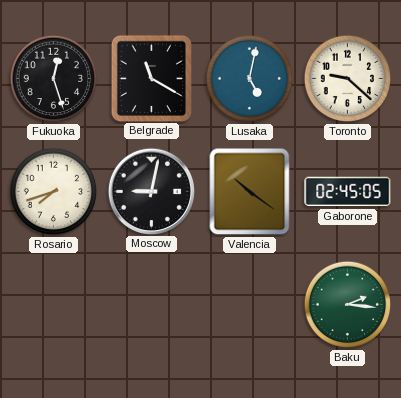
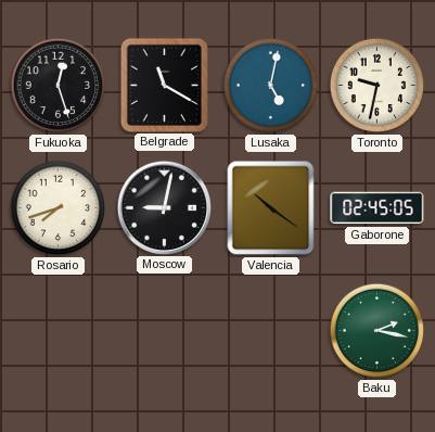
Toronto: 9:22 -> 9:32
Baku: 2:16 -> 2:17
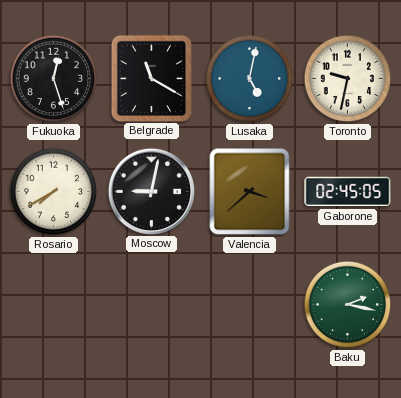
Rosario: 7:42 -> 7:40
Valencia: 10:21 -> 3:38
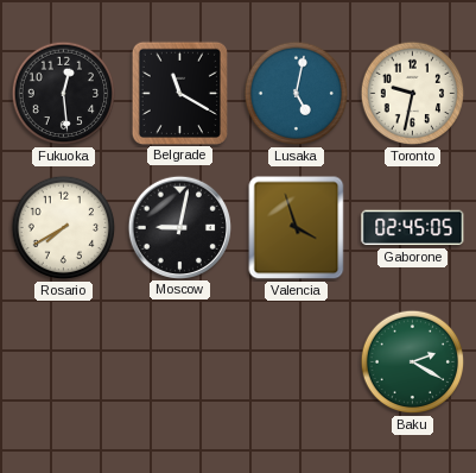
Fukuoka: 12:27 -> 12:29
Valencia: 3:38 -> 3:57
Baku: 2:17 -> 2:20
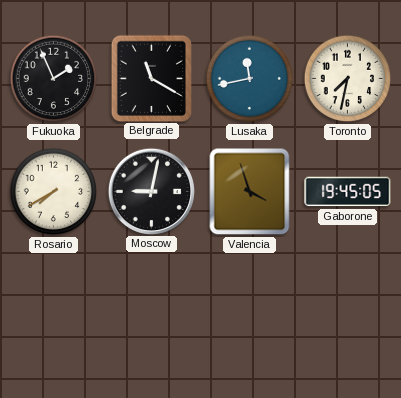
Fukuoka: 12:29 -> 1:56
Lusaka: 5:02 -> 11:43
Toronto: 9:32 -> 7:32
Gaborone: 02:45 -> 19:45
Baku: 2:20 -> none
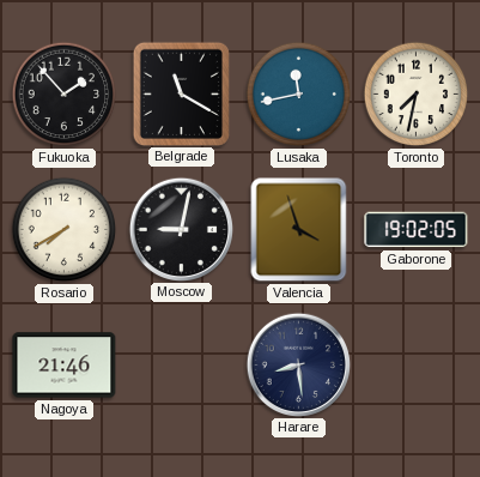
Fukuoka: 1:56 -> 1:53
Gaborone: 19:45 -> 19:02
Nagoya: none -> 21:46
Harare: none -> 8:29
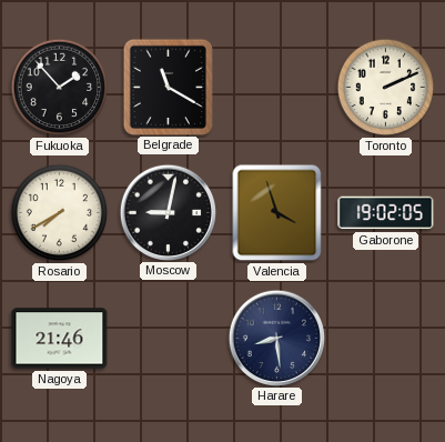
Lusaka: 11:43 -> none
Toronto: 7:32 -> 2:11
